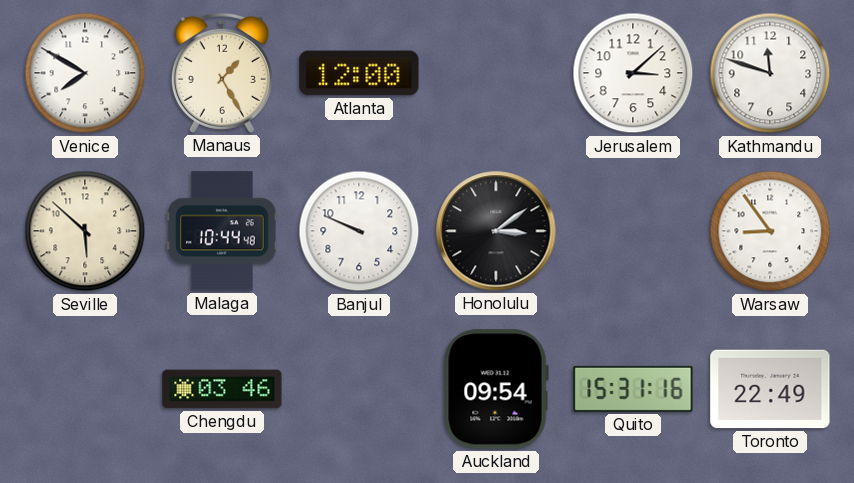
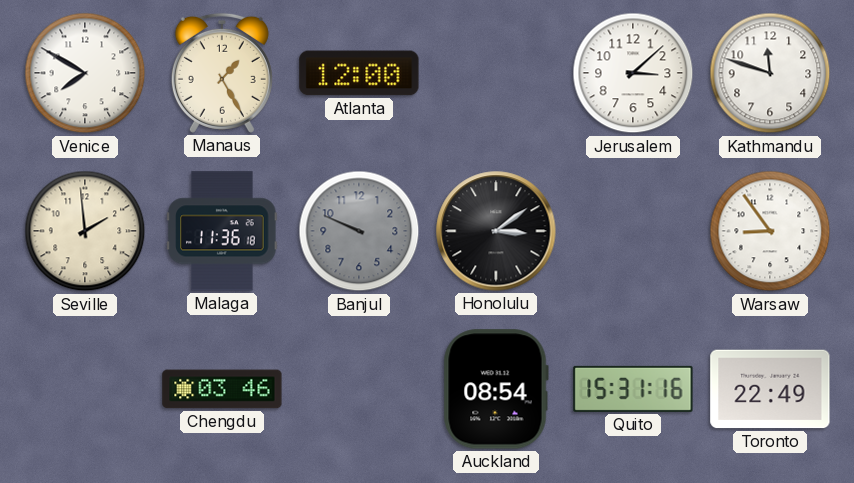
Seville: 5:52 -> 1:59
Malaga: 10:44 -> 11:36
Banjul dial: white -> grey
Auckland: 09:54 -> 08:54
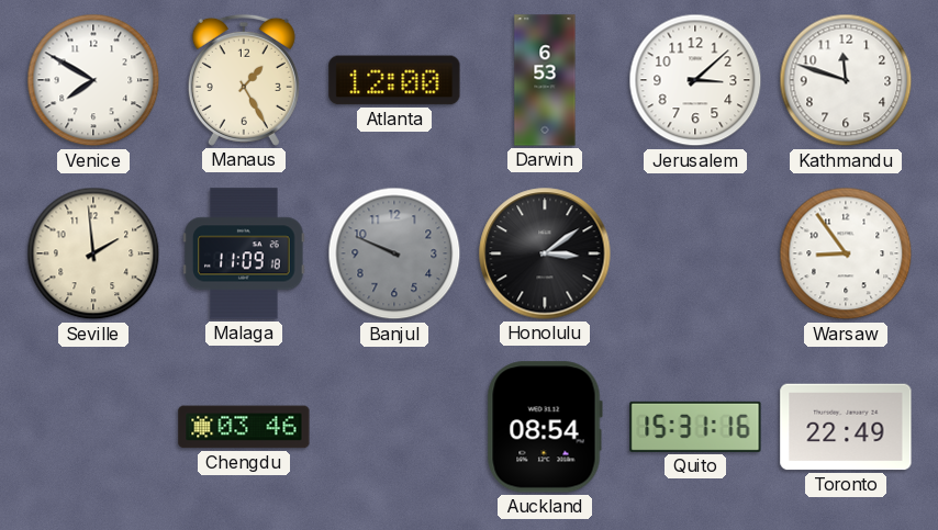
Darwin: none -> 6:53
Malaga: 11:36 -> 11:09
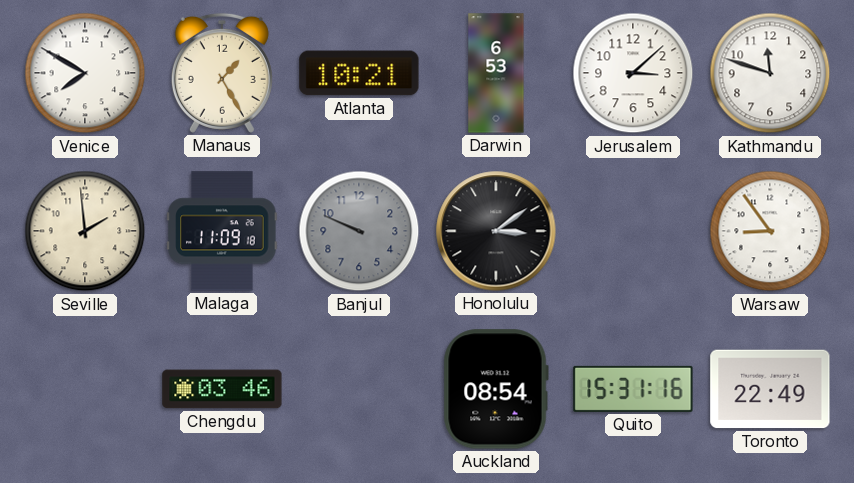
Atlanta: 12:00 -> 10:21
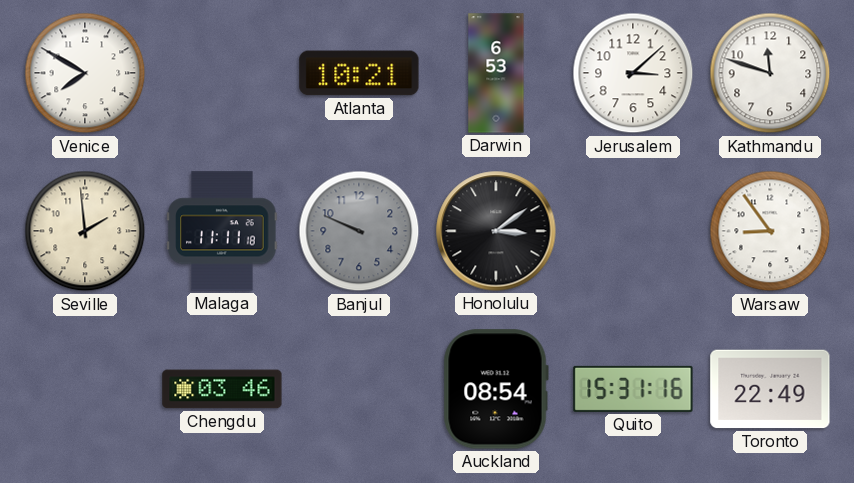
Manaus: 1:25 -> none
Malaga: 11:09 -> 11:11
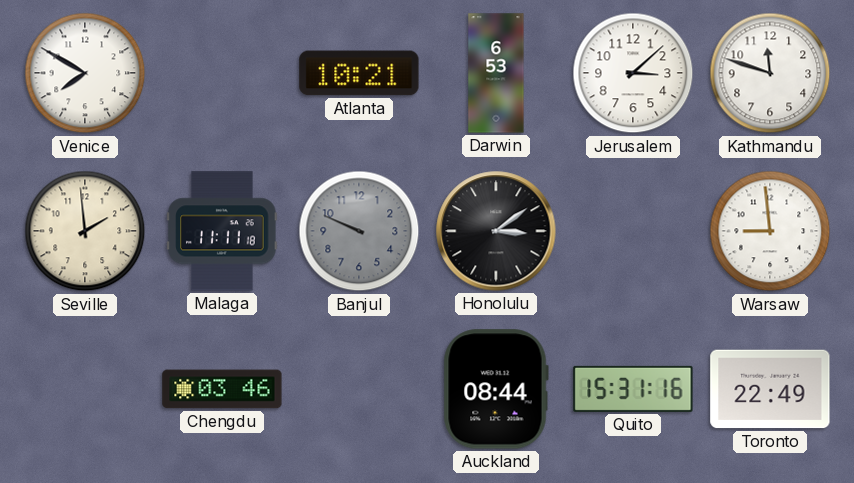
Warsaw: 8:54 -> 8:59
Auckland: 08:54 -> 08:44
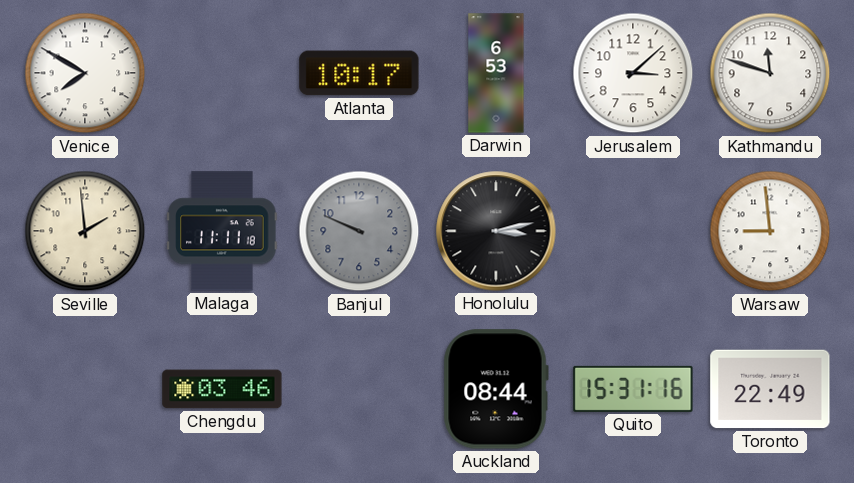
Atlanta: 10:21 -> 10:17
Honolulu: 3:09 -> 3:13
